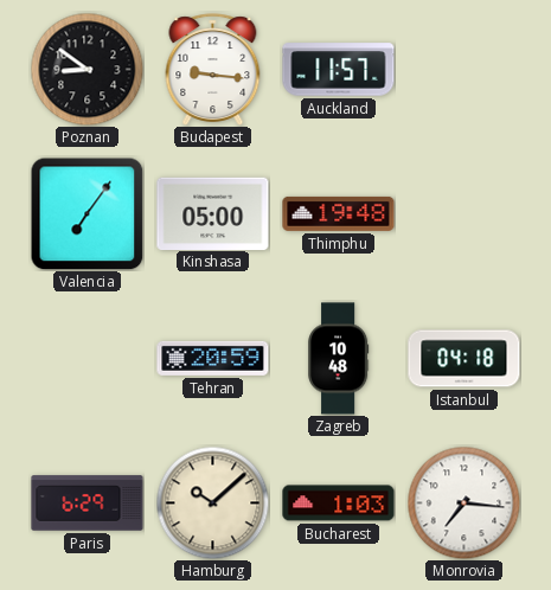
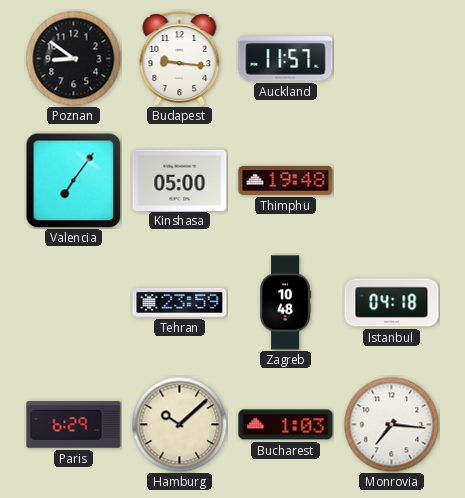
Tehran: 20:59 -> 23:59
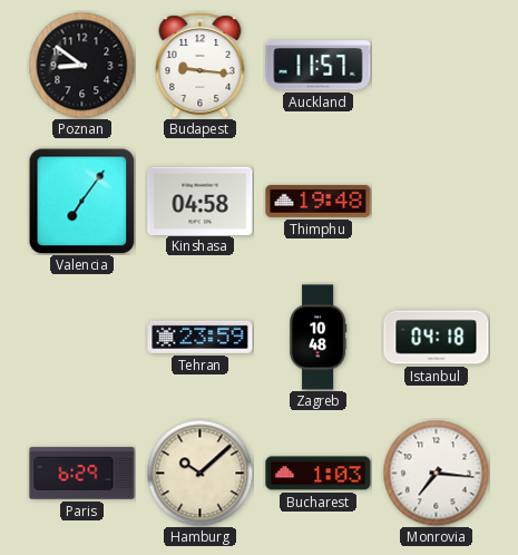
Kinshasa: 05:00 -> 04:58
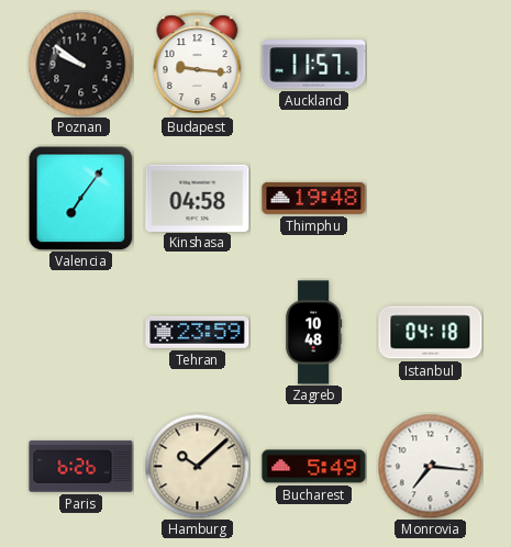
Poznan: 8:51 -> 9:51
Paris: 6:29 -> 6:26
Bucharest: 1:03 -> 5:49
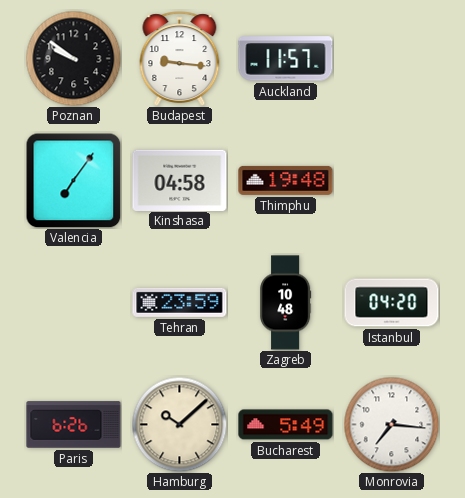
Istanbul: 04:18 -> 04:20
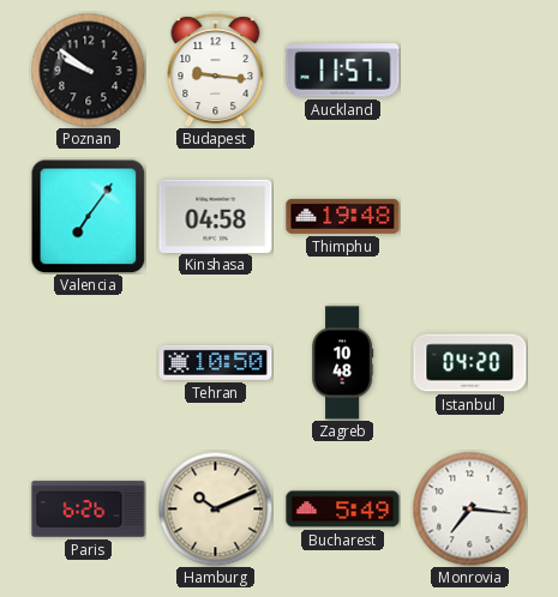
Tehran: 23:59 -> 10:50
Hamburg: 10:08 -> 10:11
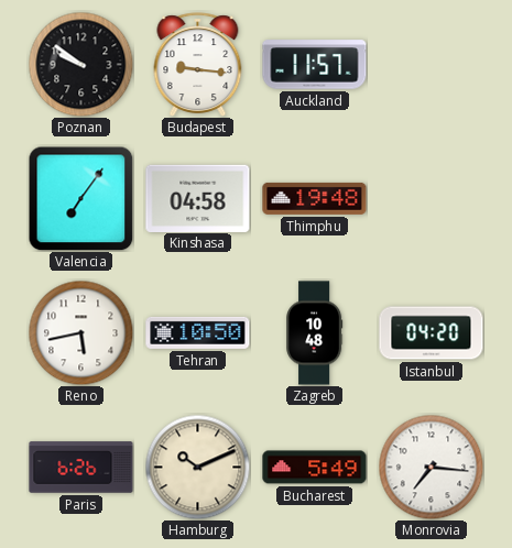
Reno: none -> 5:43
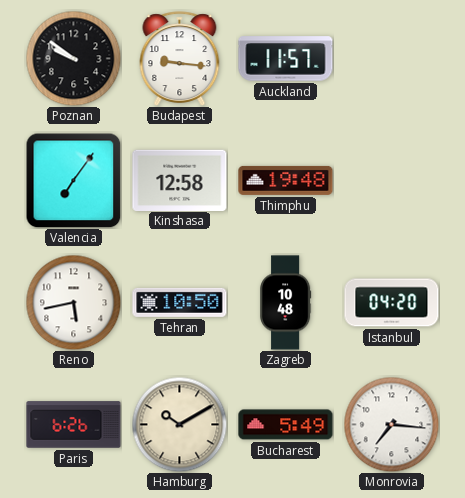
Kinshasa: 04:58 -> 12:58
Hamburg: 10:11 -> 10:10
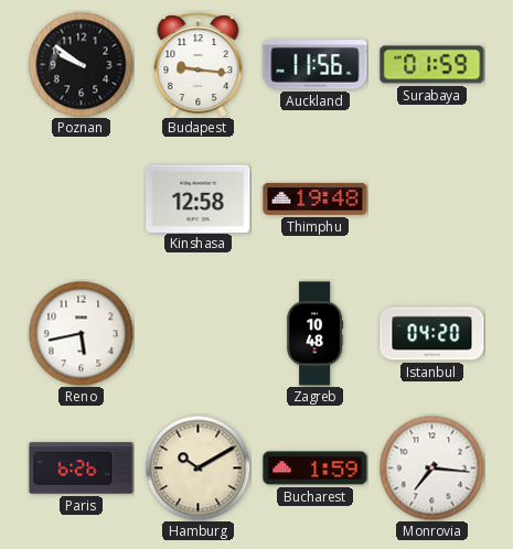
Auckland: 11:57 -> 11:56
Surabaya: none -> 01:59
Valencia: 7:06 -> none
Tehran: 10:50 -> none
Bucharest: 5:49 -> 1:59
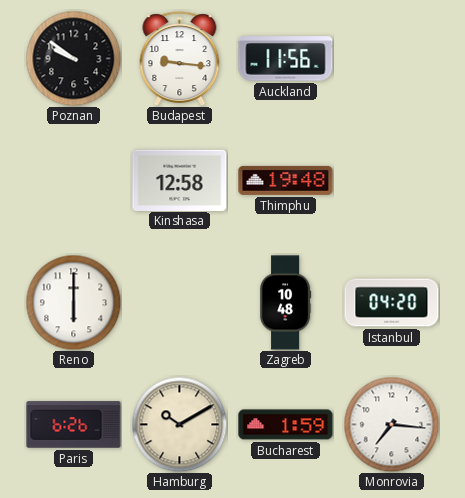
Surabaya: 01:59 -> none
Reno: 5:43 -> 6:00
